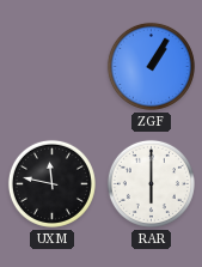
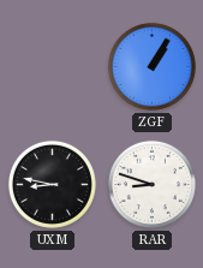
UXM: 11:47 -> 8:47
RAR: 6:00 -> 8:48
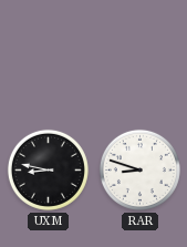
ZGF: 1:05 -> none
